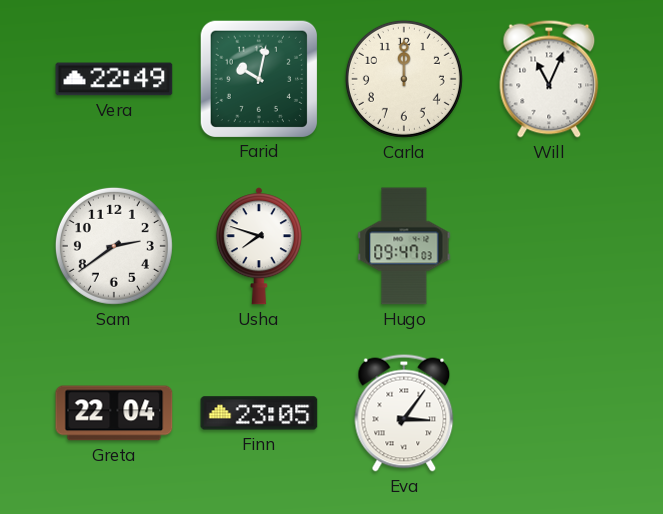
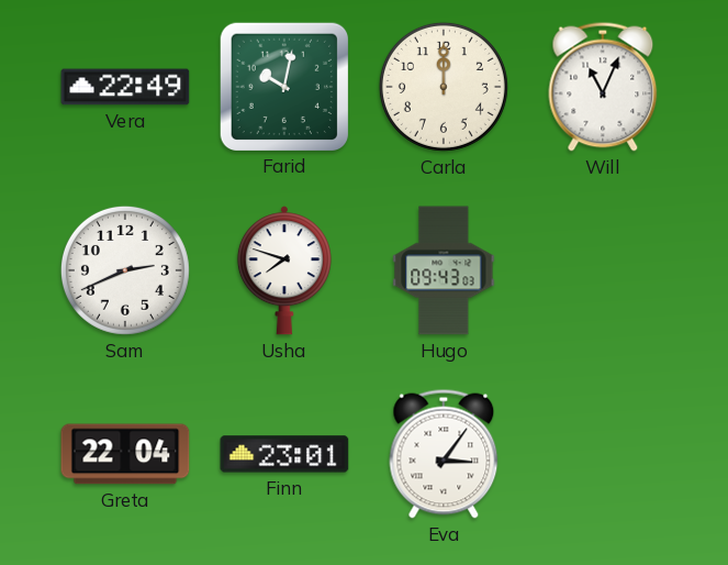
Sam: 2:39 -> 2:41
Hugo: 09:47 -> 09:43
Finn: 23:05 -> 23:01
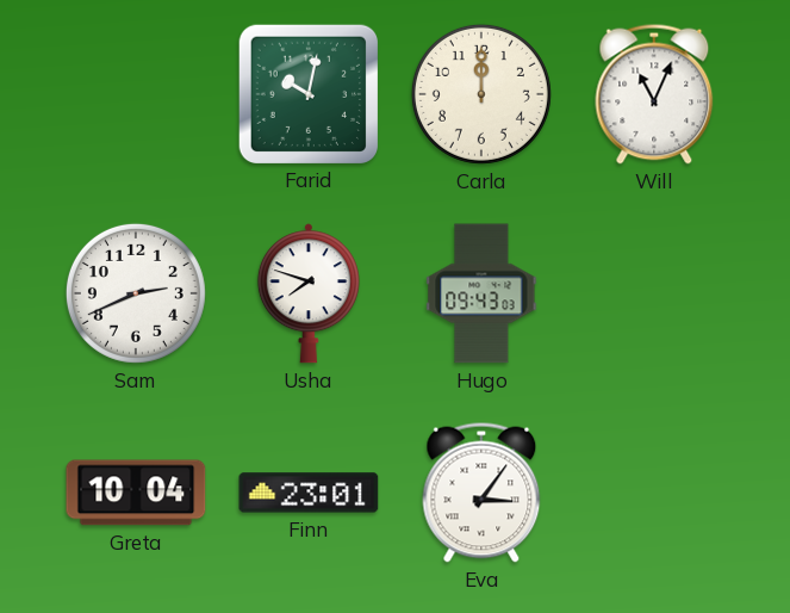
Vera: 22:49 -> none
Greta: 22:04 -> 10:04
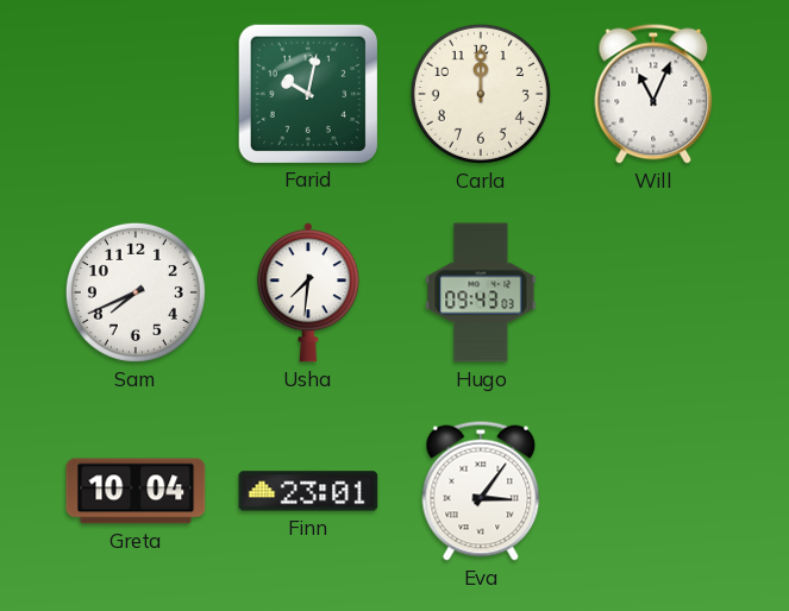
Sam: 2:41 -> 7:41
Usha: 7:48 -> 7:31
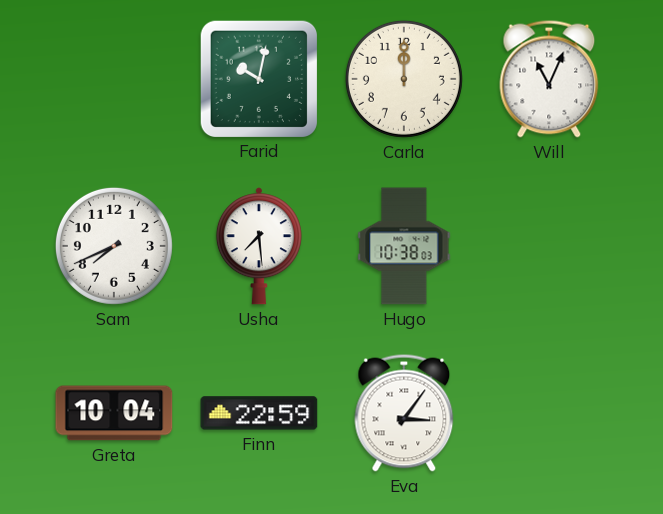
Usha: 7:31 -> 7:29
Hugo: 09:43 -> 10:38
Finn: 23:01 -> 22:59
